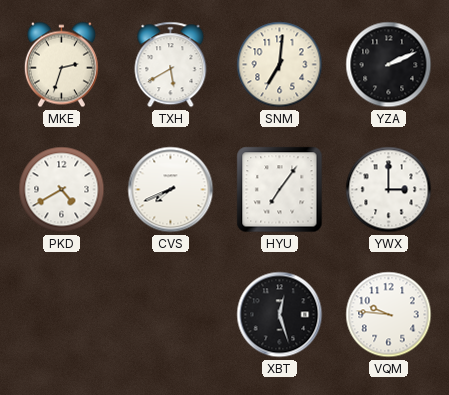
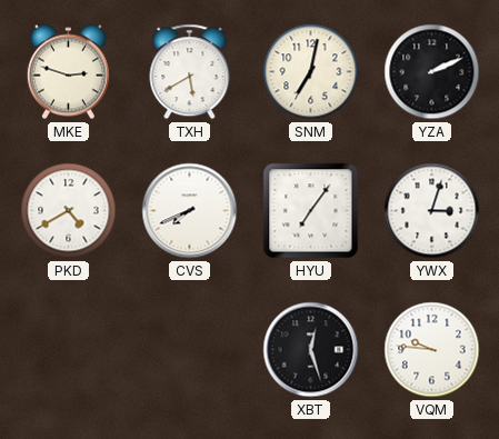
MKE: 2:33 -> 2:48
SNM: 7:01 -> 7:02
YWX: 3:00 -> 3:03
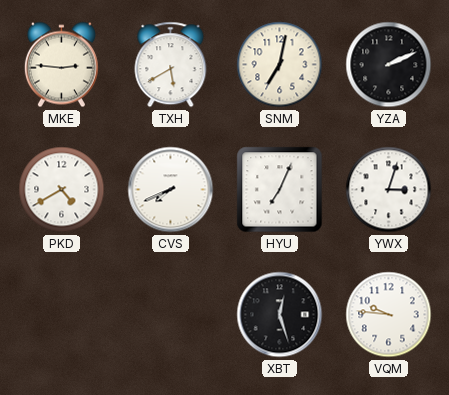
MKE: 2:48 -> 2:46
HYU: 7:06 -> 7:04
